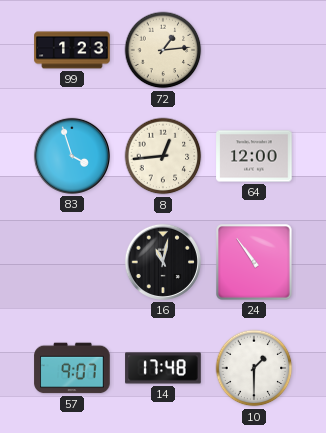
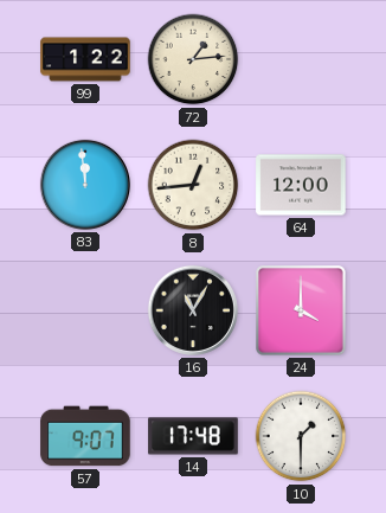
99: 1:23 -> 1:22
83: 3:57 -> 11:59
16: 11:02 -> 11:05
24: 10:54 -> 4:00
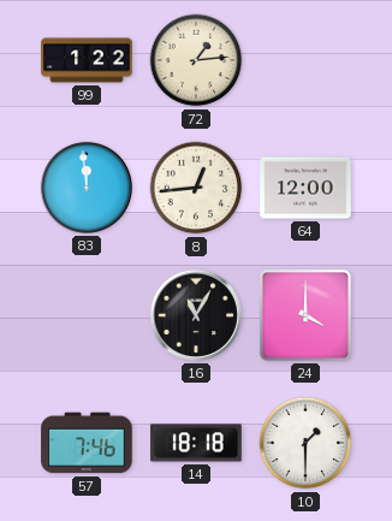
57: 9:07 -> 7:46
14: 17:48 -> 18:18
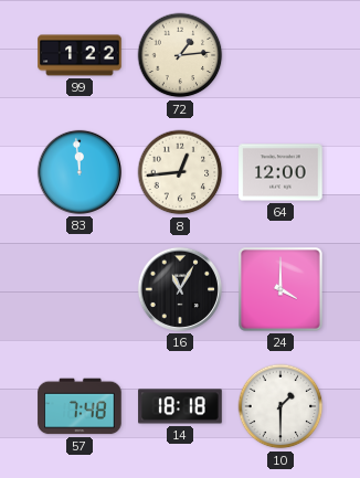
57: 7:46 -> 7:48
